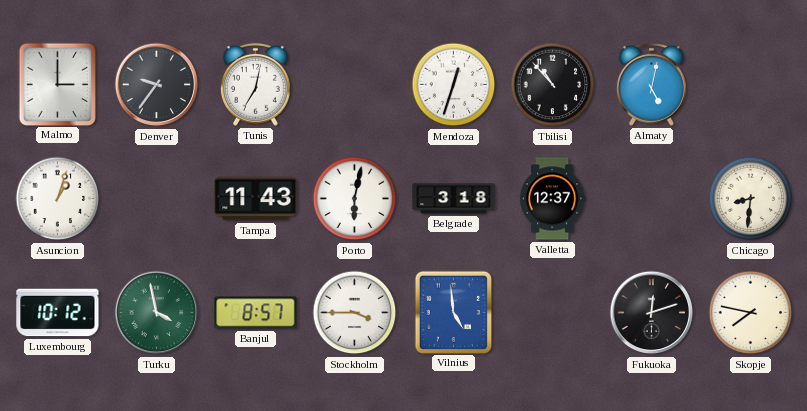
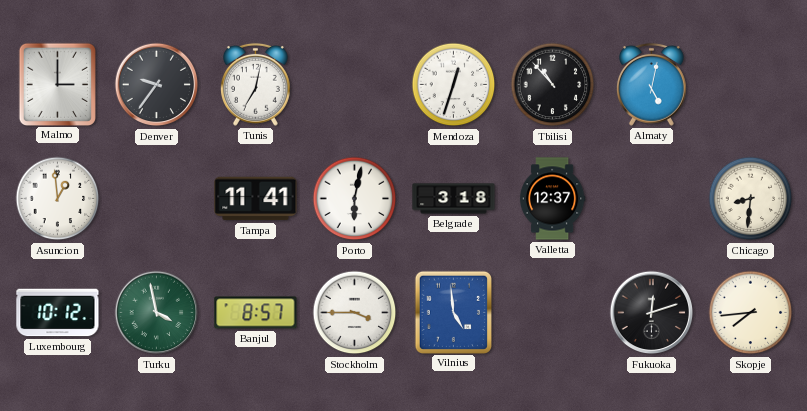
Asuncion: 1:03 -> 12:59
Tampa: 11:43 -> 11:41
Skopje: 7:47 -> 7:44
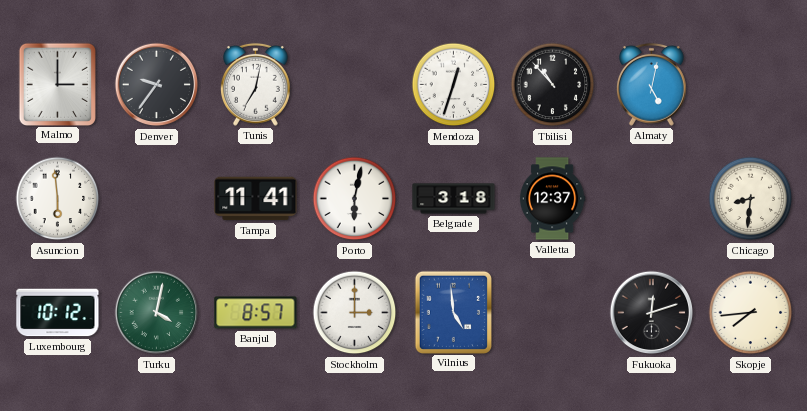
Asuncion: 12:59 -> 5:59
Turku: 3:58 -> 4:02
Stockholm: 3:45 -> 3:00
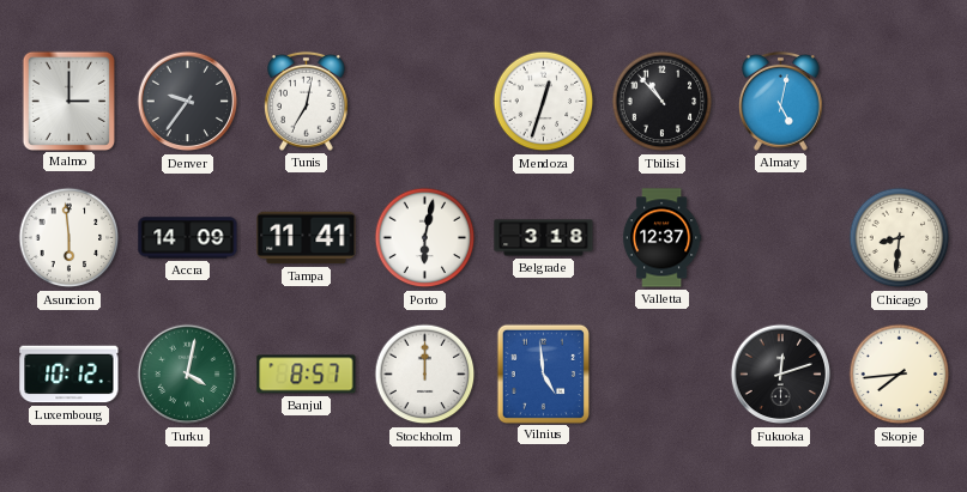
Accra: none -> 14:09
Stockholm: 3:00 -> 12:00
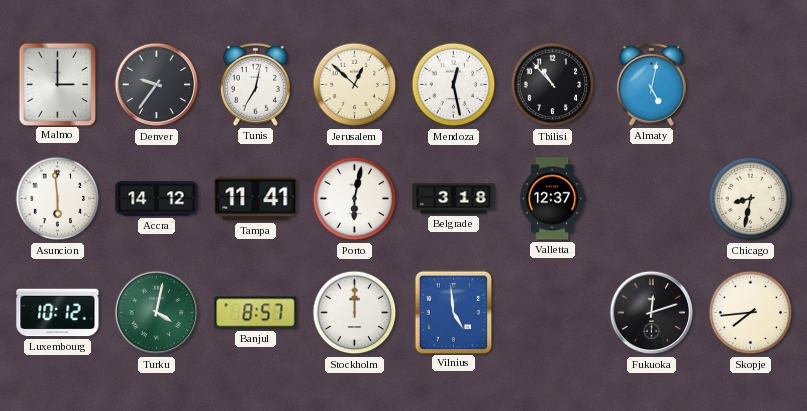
Jerusalem: none -> 12:52
Mendoza: 12:33 -> 12:28
Accra: 14:09 -> 14:12
Chicago: 8:31 -> 8:32
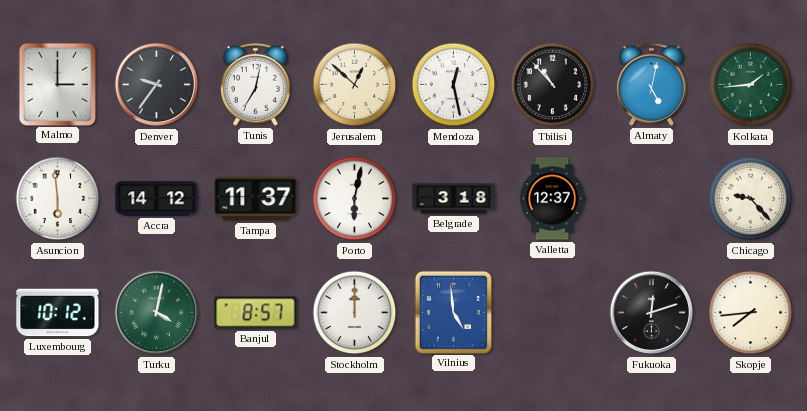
Kolkata: none -> 1:44
Tampa: 11:41 -> 11:37
Chicago: 8:32 -> 9:23
